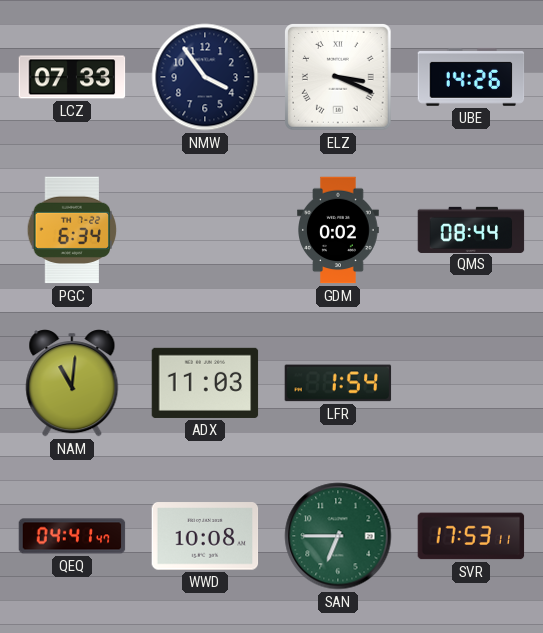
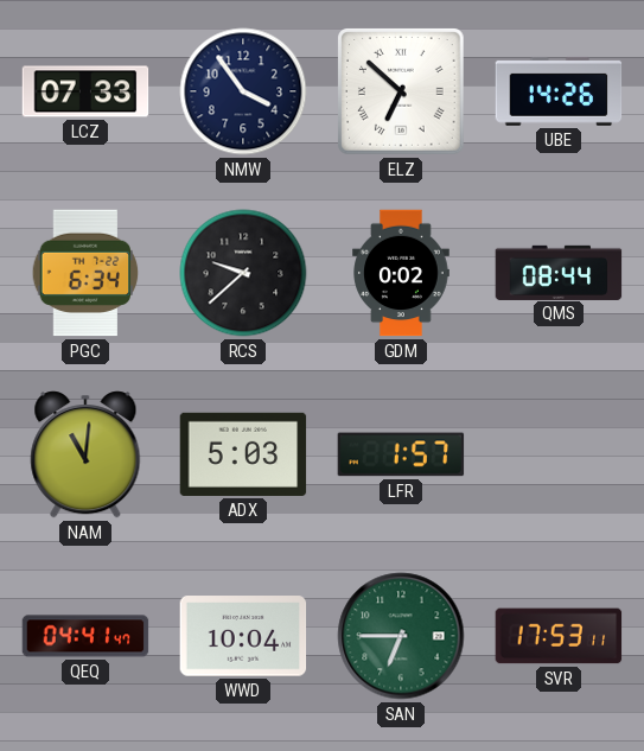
ELZ: 3:19 -> 6:52
RCS: none -> 9:38
ADX: 11:03 -> 5:03
LFR: 1:54 -> 1:57
WWD: 10:08 -> 10:04
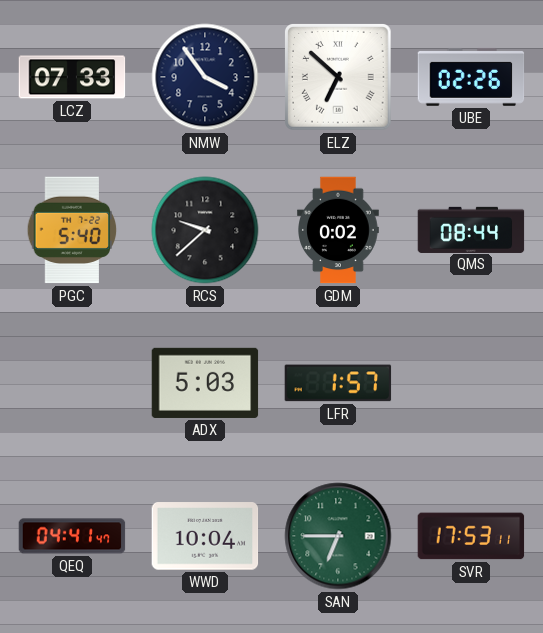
UBE: 14:26 -> 02:26
PGC: 6:34 -> 5:40
NAM: 11:01 -> none
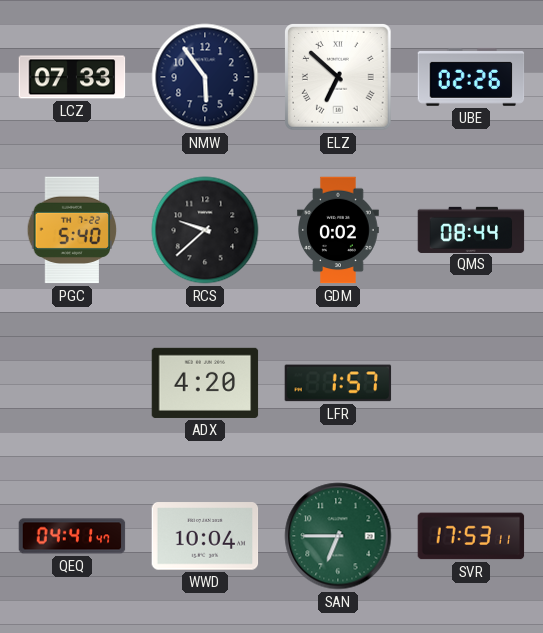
NMW: 3:54 -> 5:54
ADX: 5:03 -> 4:20
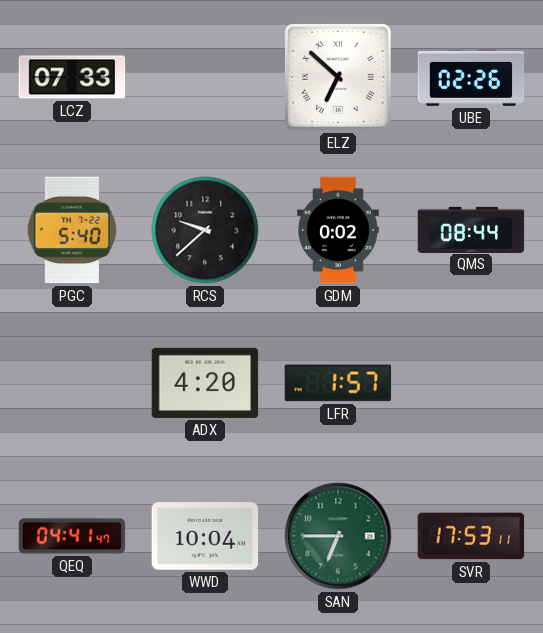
NMW: 5:54 -> none
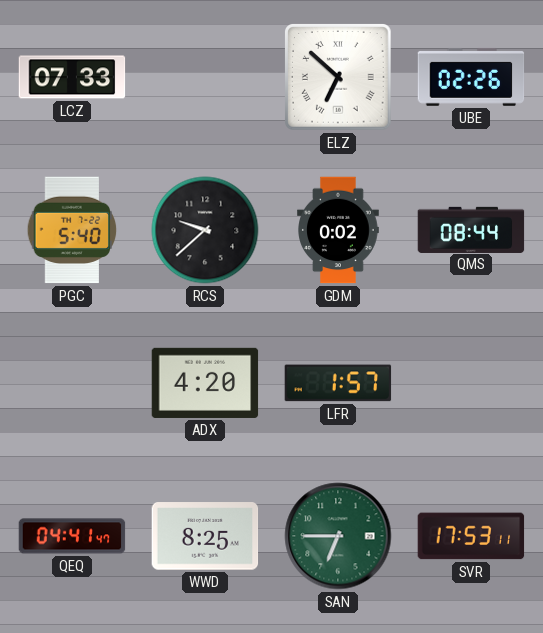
WWD: 10:04 -> 8:25
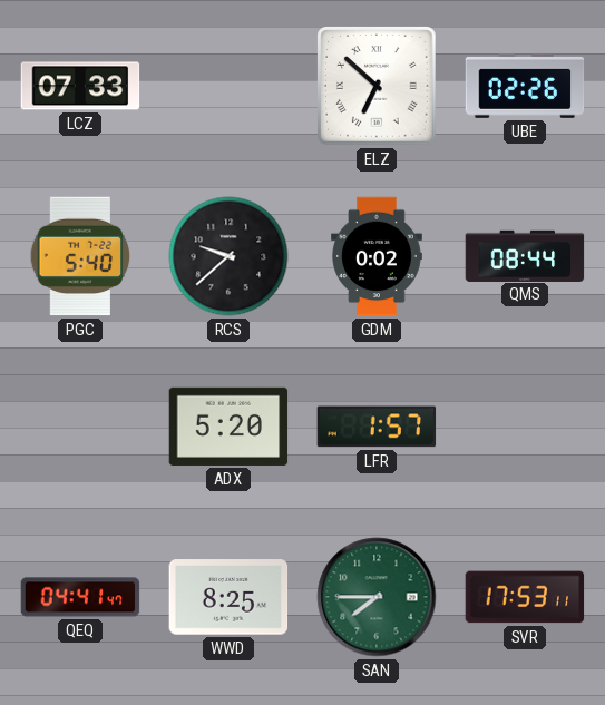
ADX: 4:20 -> 5:20
SAN: 6:45 -> 7:45
